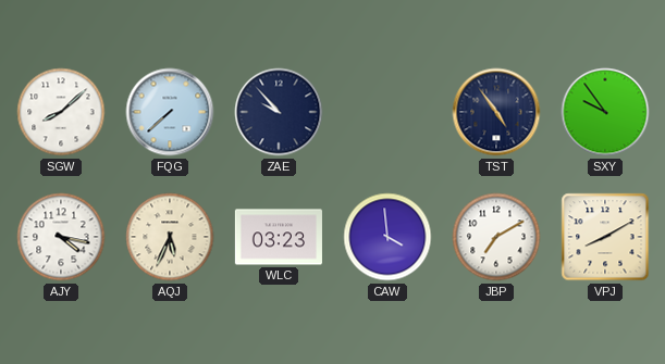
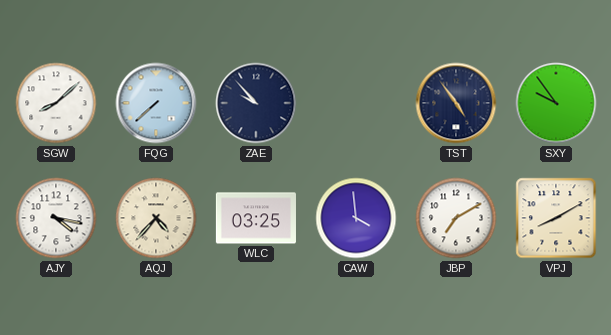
AQJ: 5:34 -> 4:37
WLC: 03:23 -> 03:25
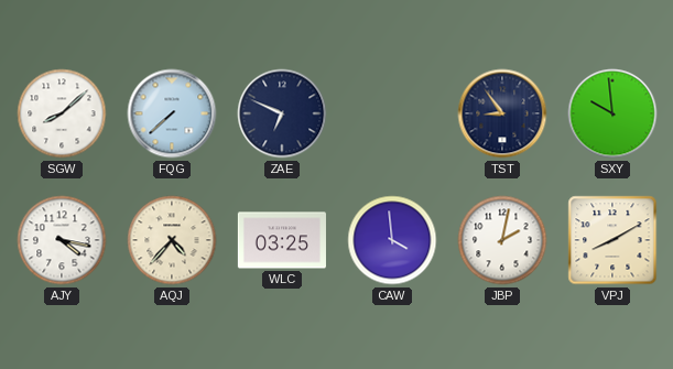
ZAE: 9:53 -> 6:49
TST: 4:54 -> 8:54
SXY: 9:54 -> 9:59
JBP: 7:10 -> 2:02
